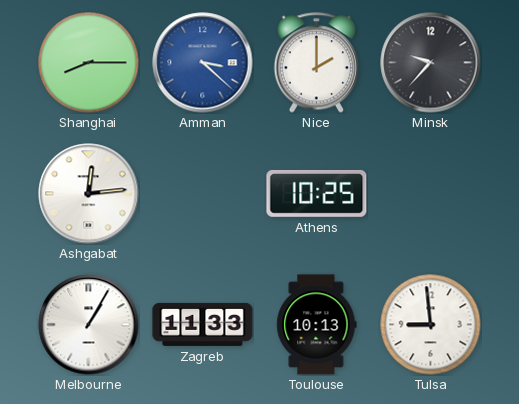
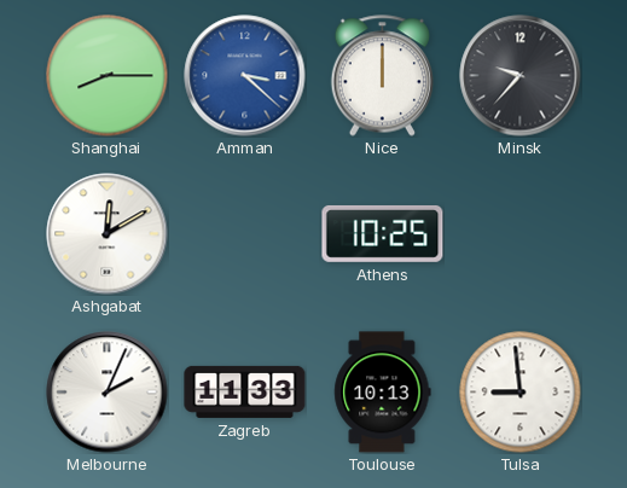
Nice: 2:00 -> 12:00
Ashgabat: 12:14 -> 12:10
Melbourne: 1:05 -> 2:04
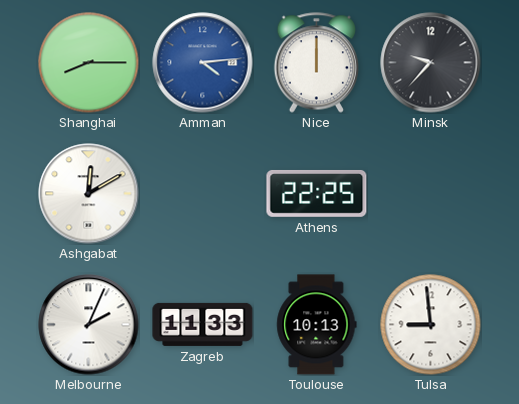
Amman: 3:22 -> 4:14
Athens: 10:25 -> 22:25
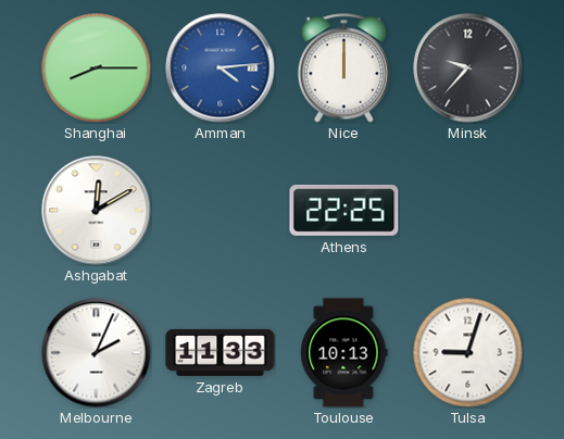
Tulsa: 8:59 -> 9:03
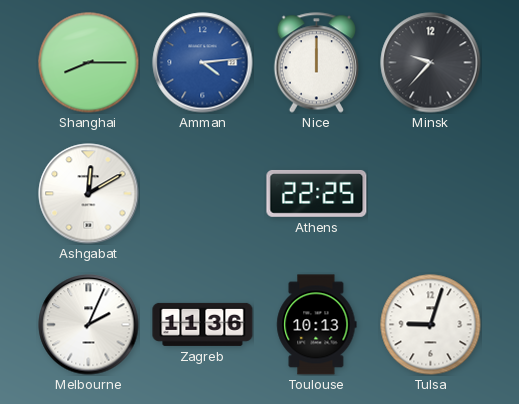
Zagreb: 11:33 -> 11:36
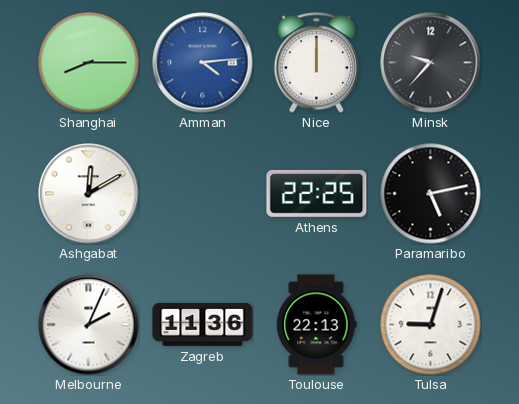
Paramaribo: none -> 5:13
Toulouse: 10:13 -> 22:13
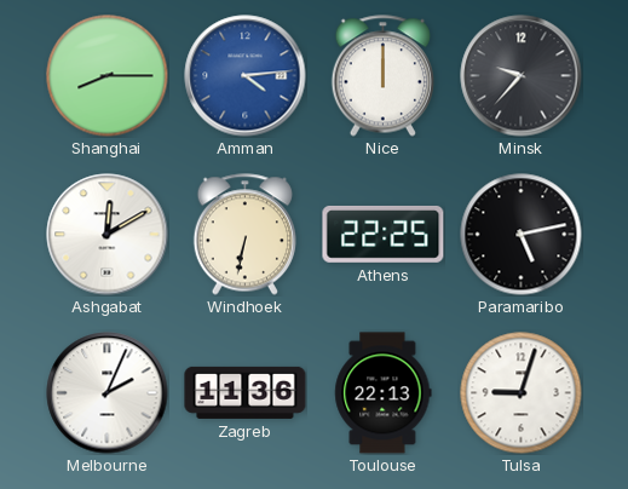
Windhoek: none -> 6:32
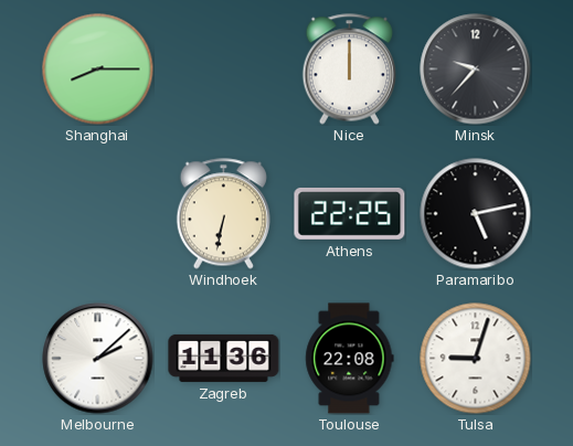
Amman: 4:14 -> none
Ashgabat: 12:10 -> none
Melbourne: 2:04 -> 2:08
Toulouse: 22:13 -> 22:08
